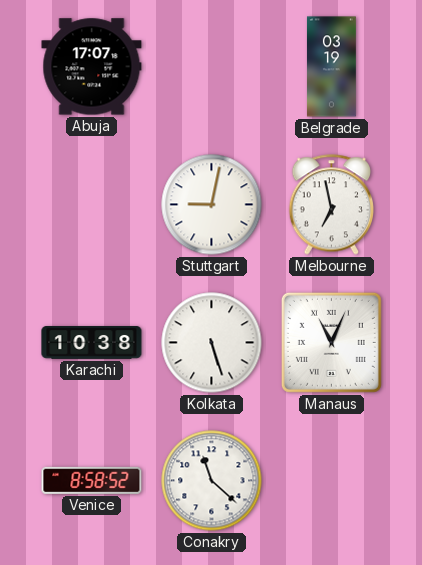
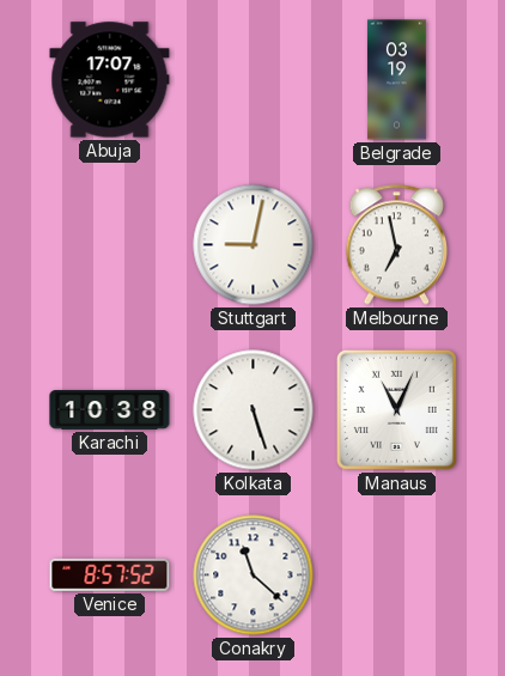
Venice: 8:58 -> 8:57
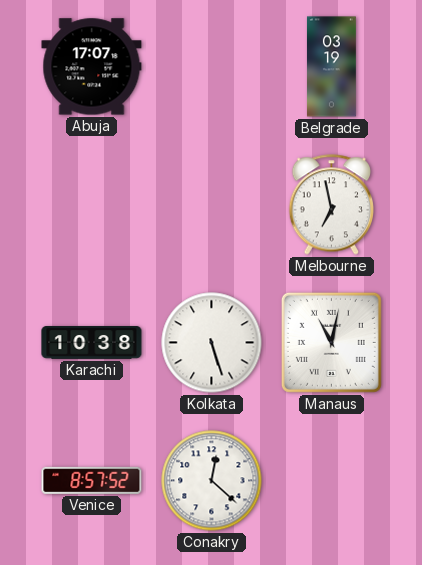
Stuttgart: 9:02 -> none
Manaus: 11:04 -> 11:02
Conakry: 11:22 -> 12:22
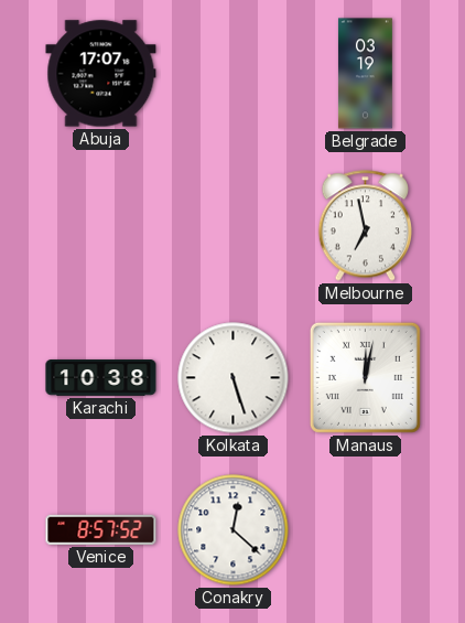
Manaus: 11:02 -> 12:02
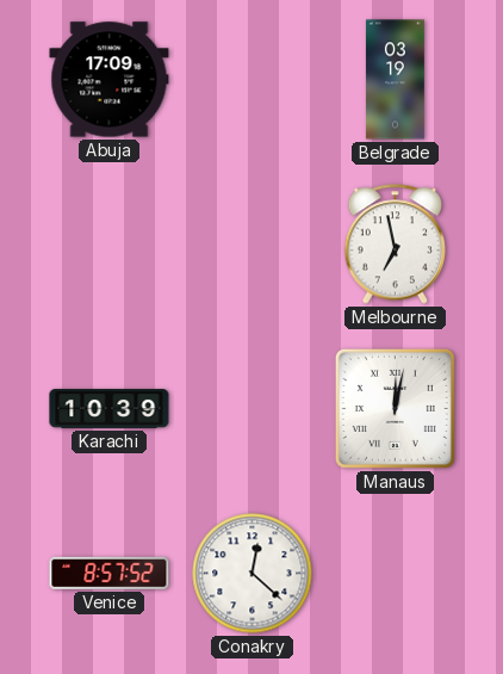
Abuja: 17:07 -> 17:09
Karachi: 10:38 -> 10:39
Kolkata: 5:27 -> none
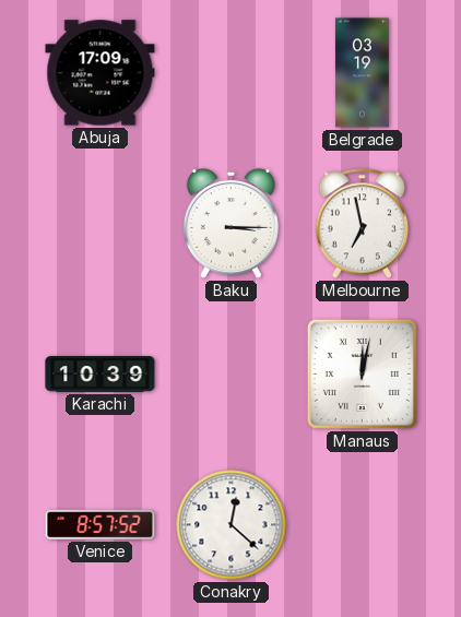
Baku: none -> 3:15
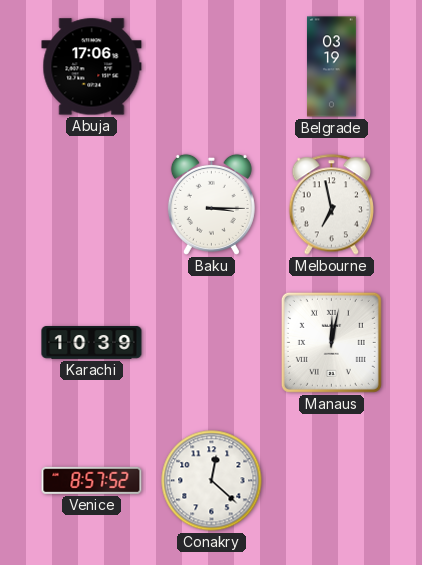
Abuja: 17:09 -> 17:06
